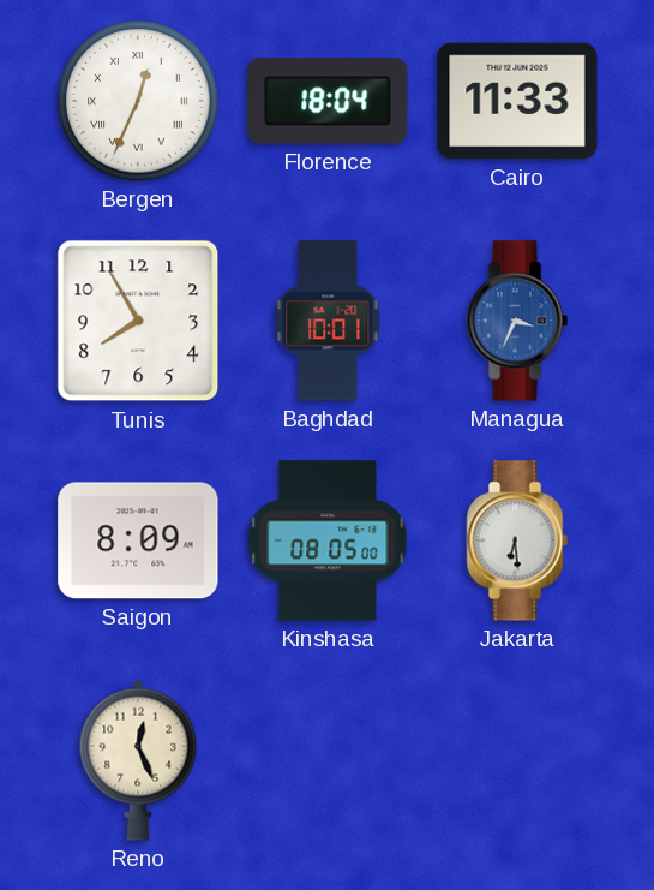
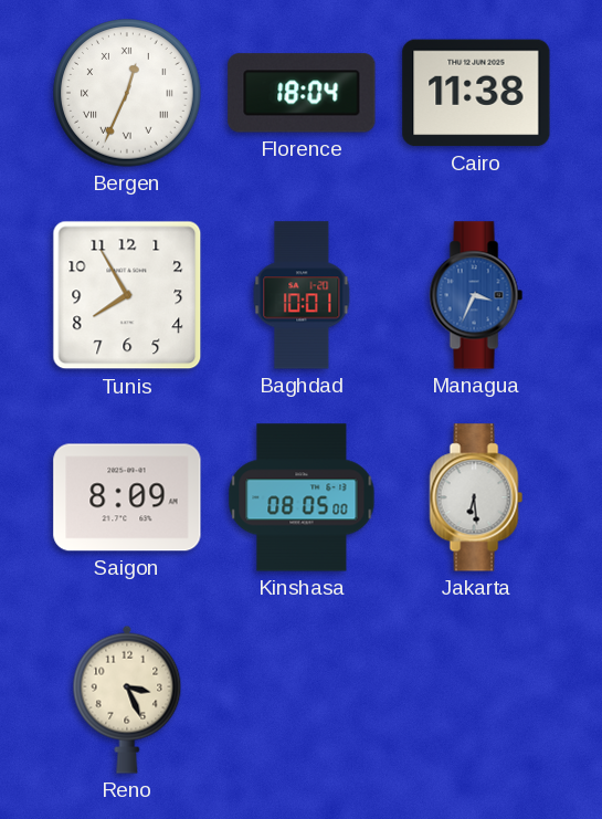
Cairo: 11:33 -> 11:38
Reno: 12:26 -> 3:26
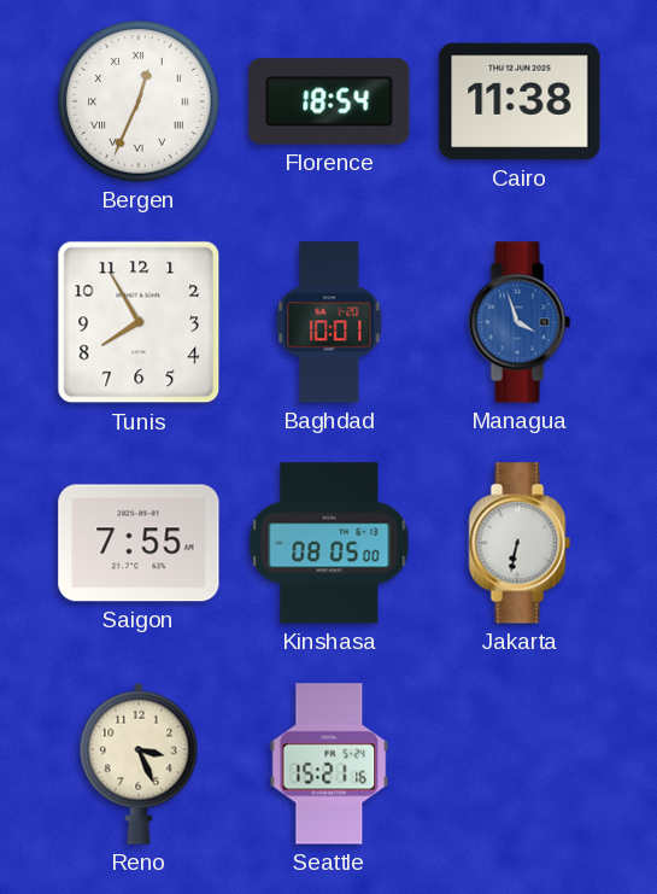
Florence: 18:04 -> 18:54
Managua: 3:34 -> 3:57
Saigon: 8:09 -> 7:55
Jakarta: 6:29 -> 6:32
Seattle: none -> 15:21
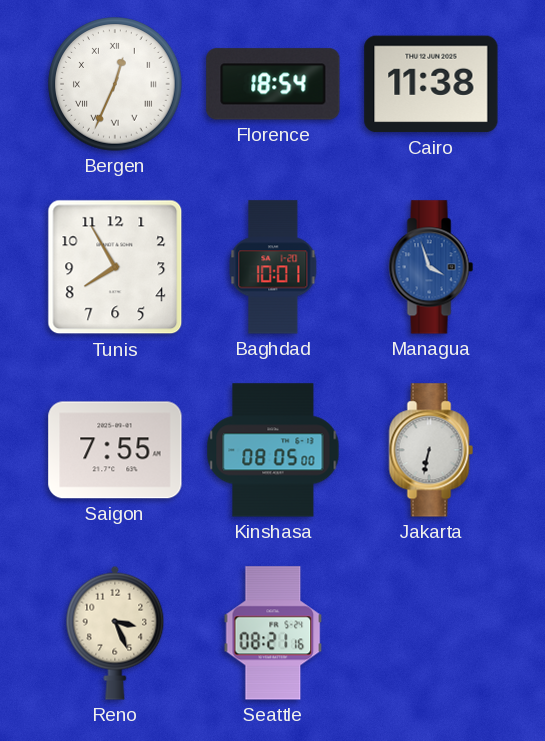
Seattle: 15:21 -> 08:21
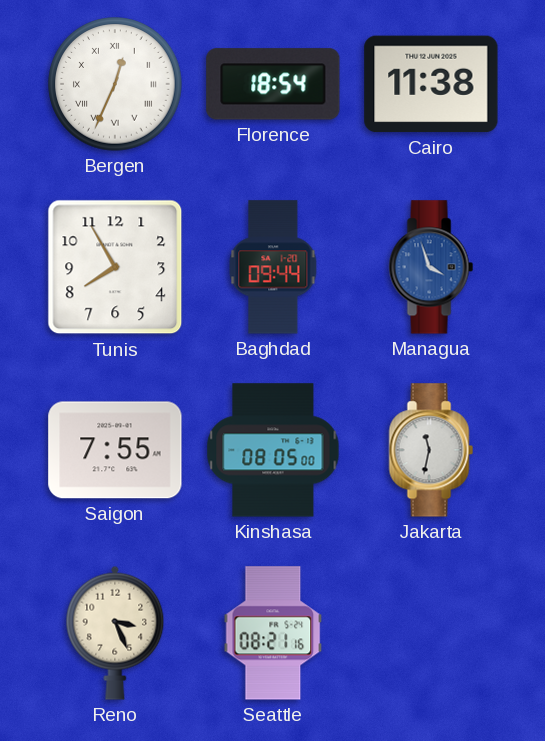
Baghdad: 10:01 -> 09:44
Jakarta: 6:32 -> 11:32
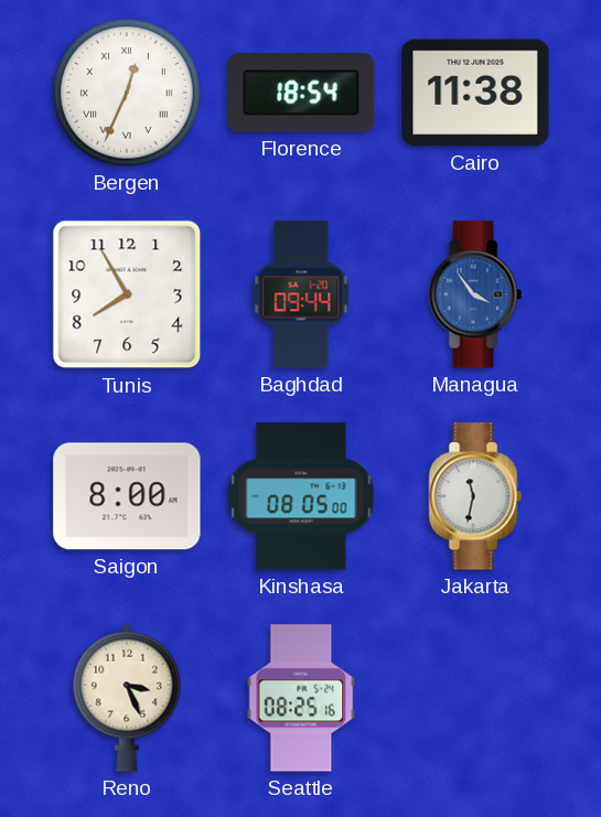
Managua: 3:57 -> 3:54
Saigon: 7:55 -> 8:00
Seattle: 08:21 -> 08:25
